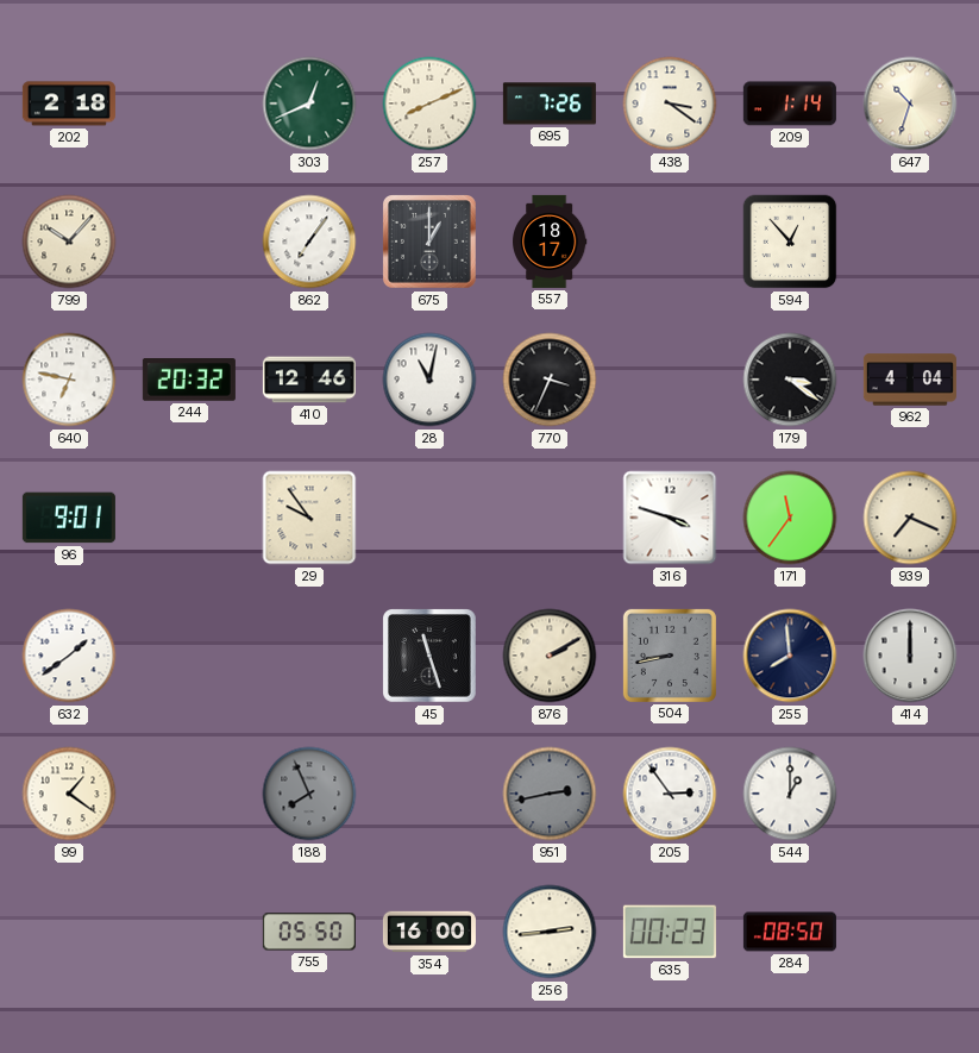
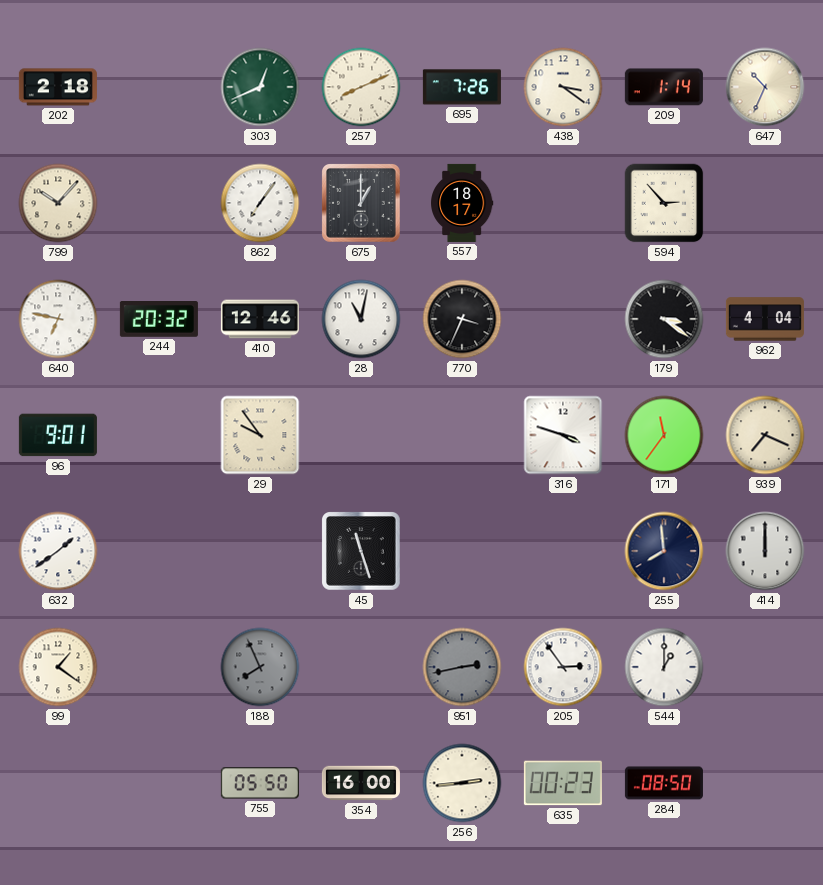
647: 10:33 -> 10:34
594: 12:53 -> 2:53
876: 2:10 -> none
504: 8:43 -> none
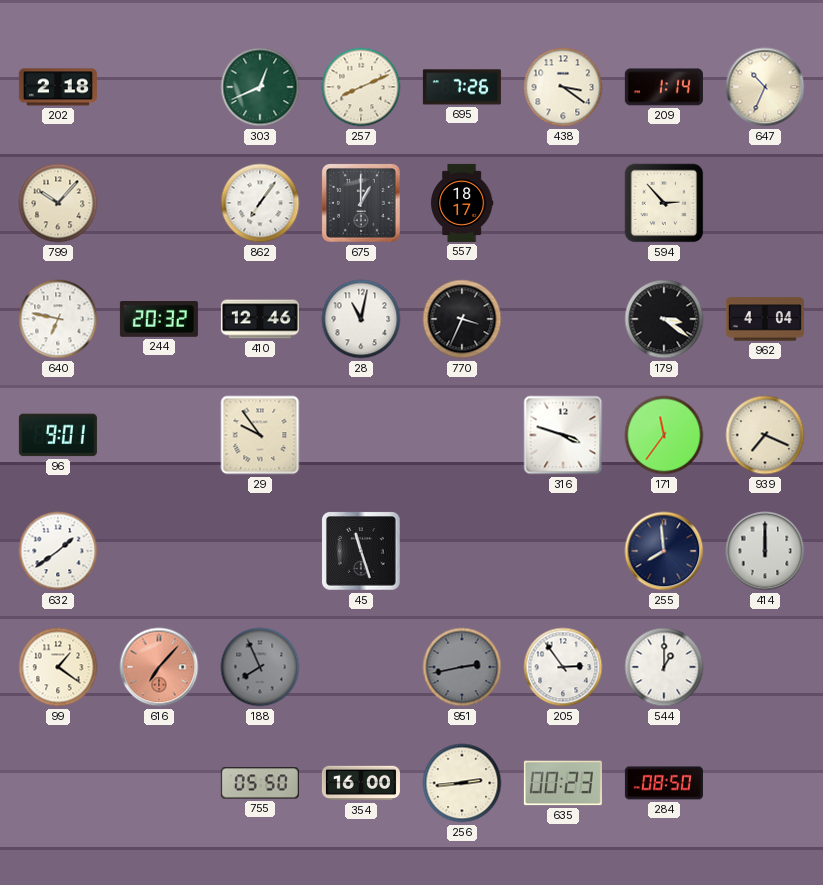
616: none -> 7:07
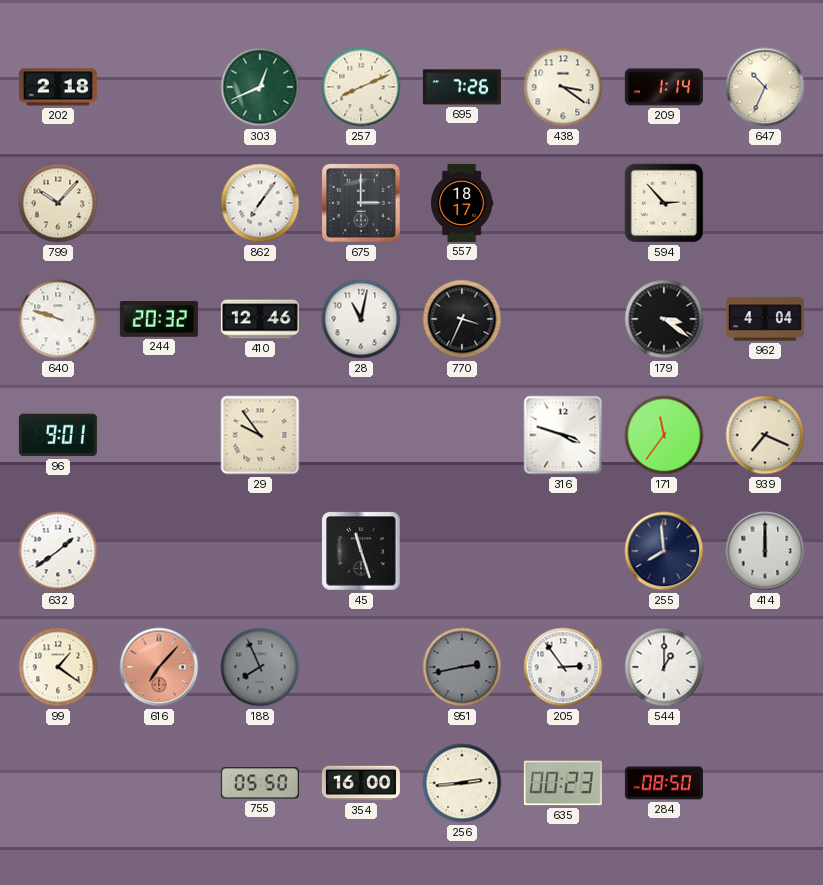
675: 1:00 -> 3:00
640: 6:47 -> 9:48
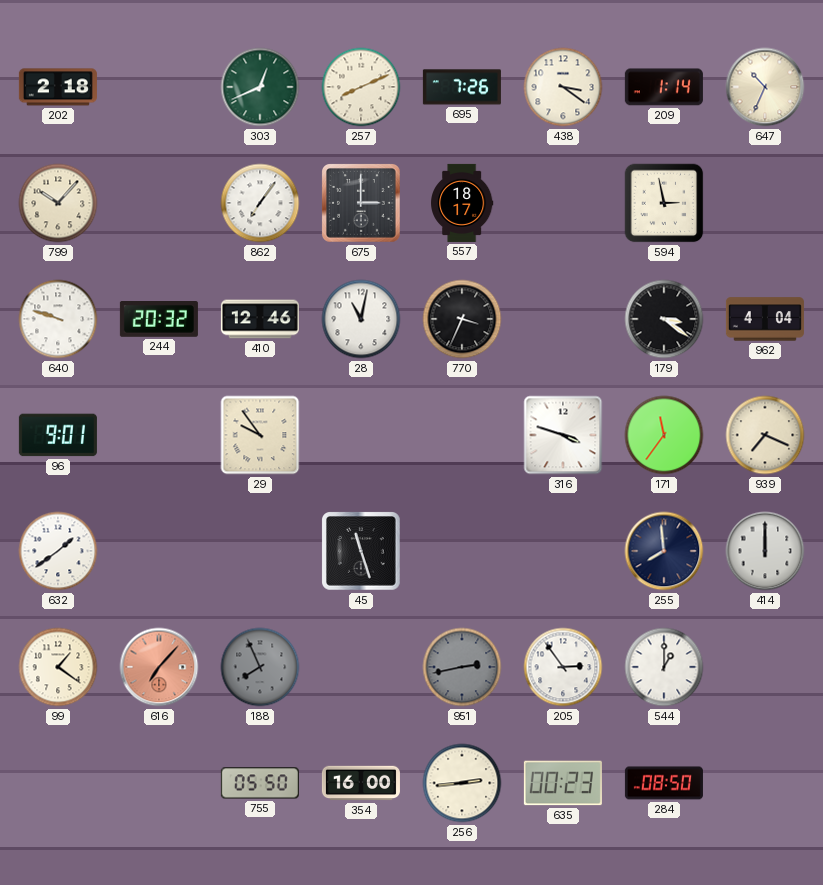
594: 2:53 -> 2:58
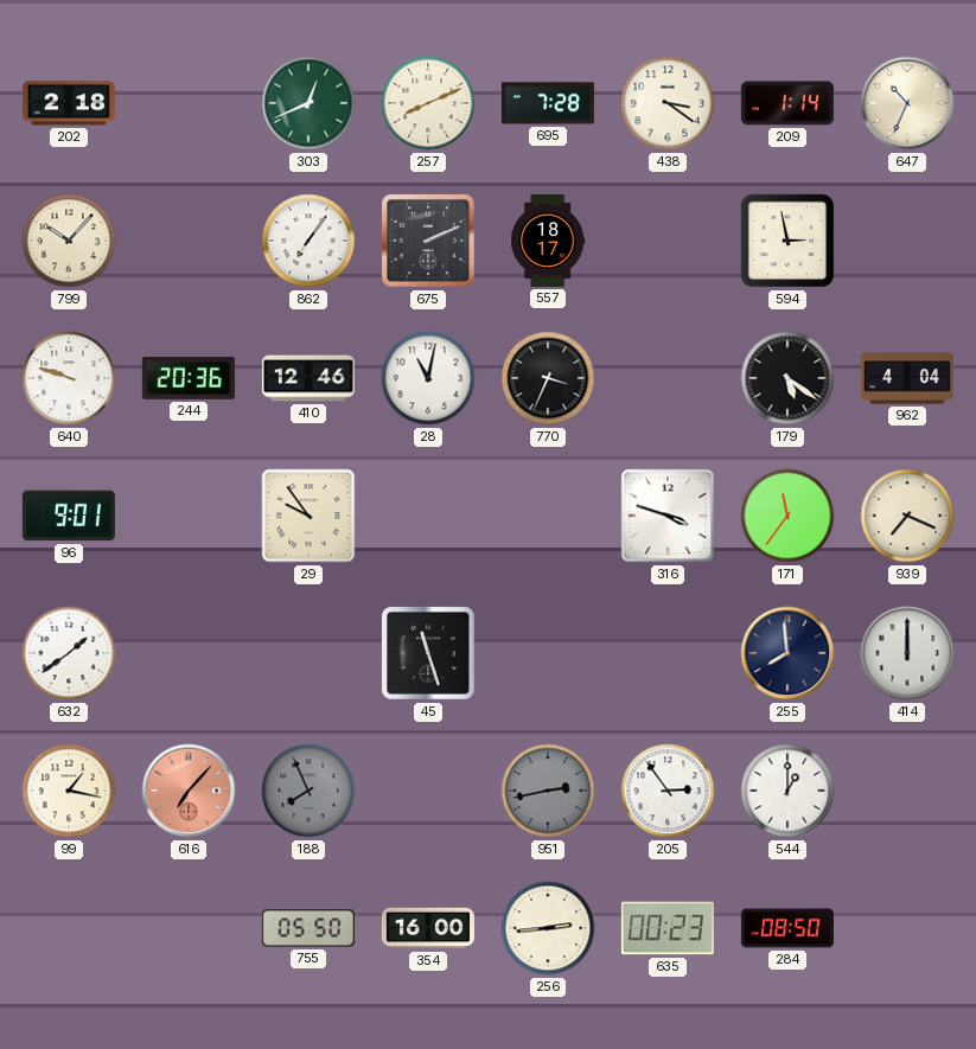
695: 7:26 -> 7:28
675: 3:00 -> 2:11
244: 20:32 -> 20:36
179: 3:21 -> 5:21
99: 1:21 -> 1:17
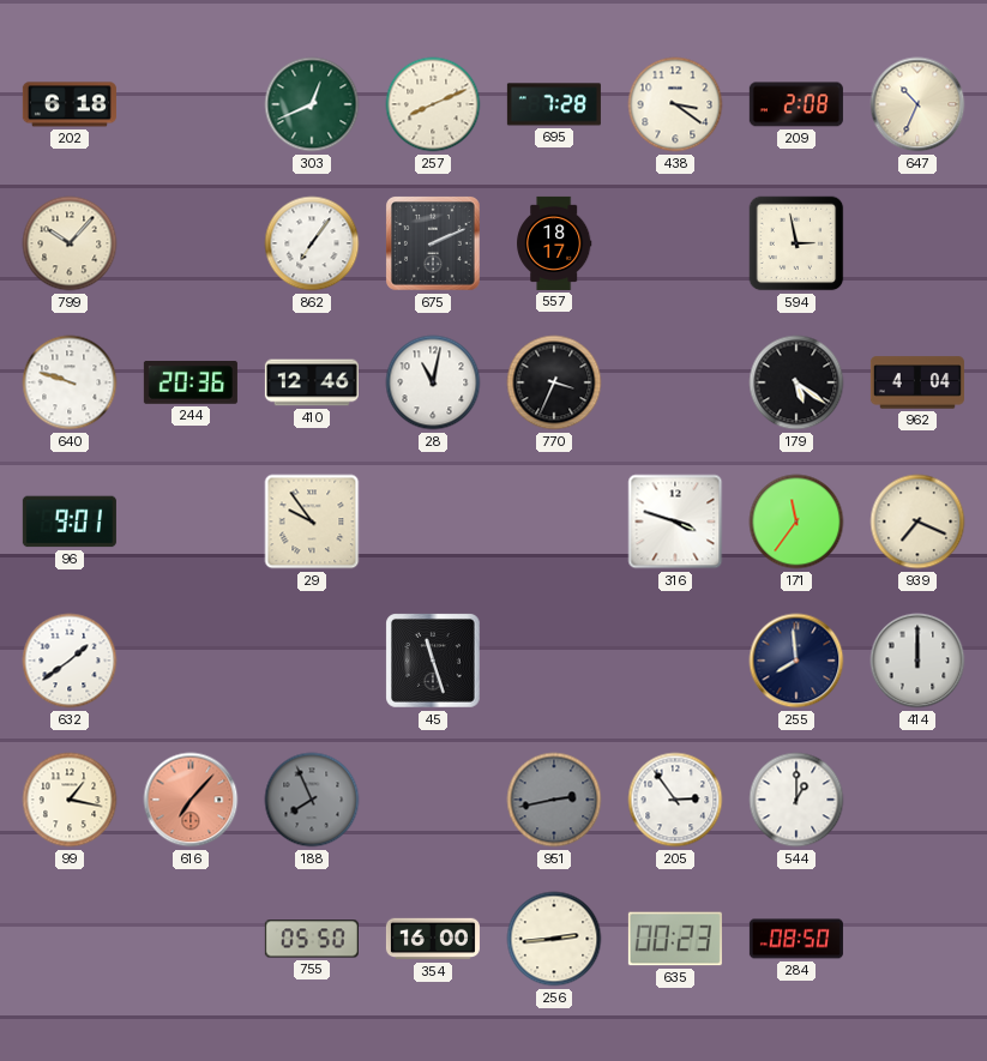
202: 2:18 -> 6:18
209: 1:14 -> 2:08
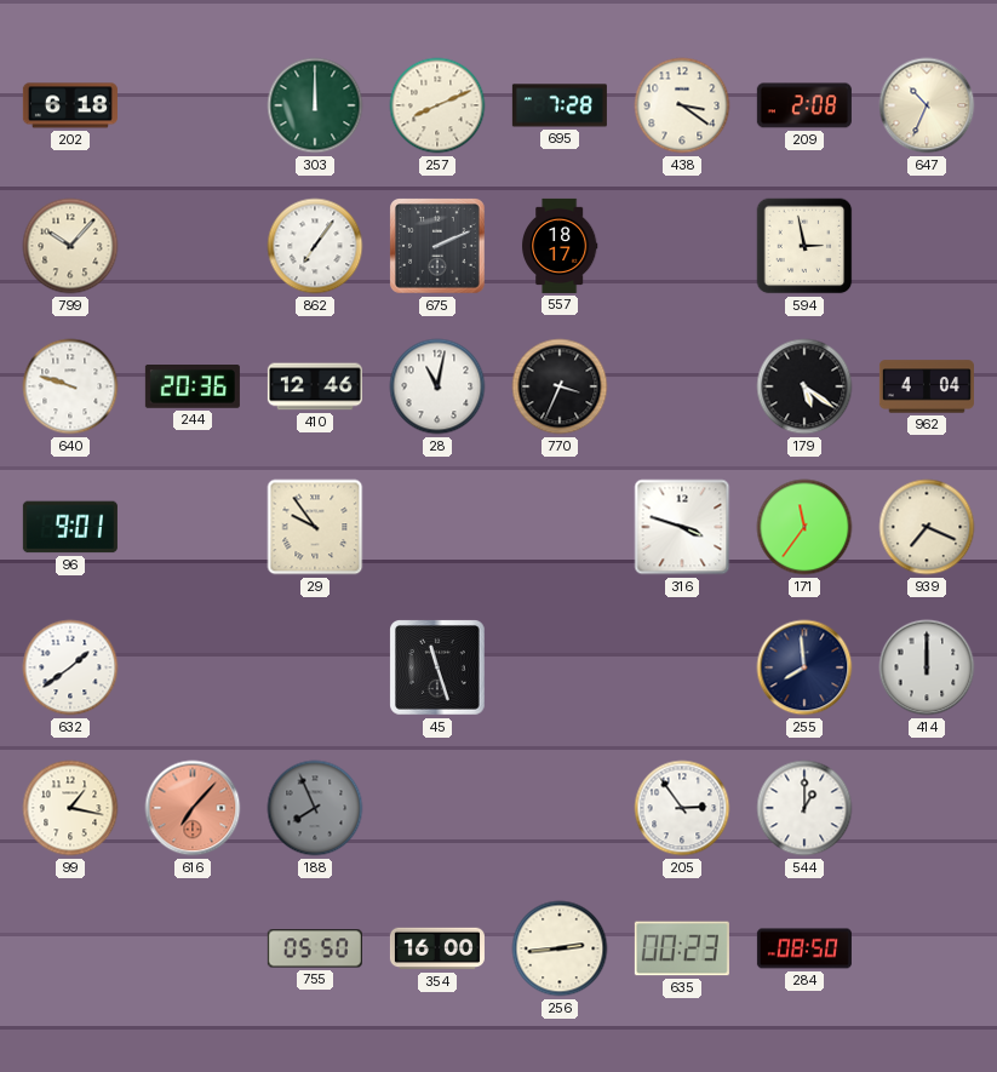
303: 12:41 -> 12:00
951: 2:43 -> none
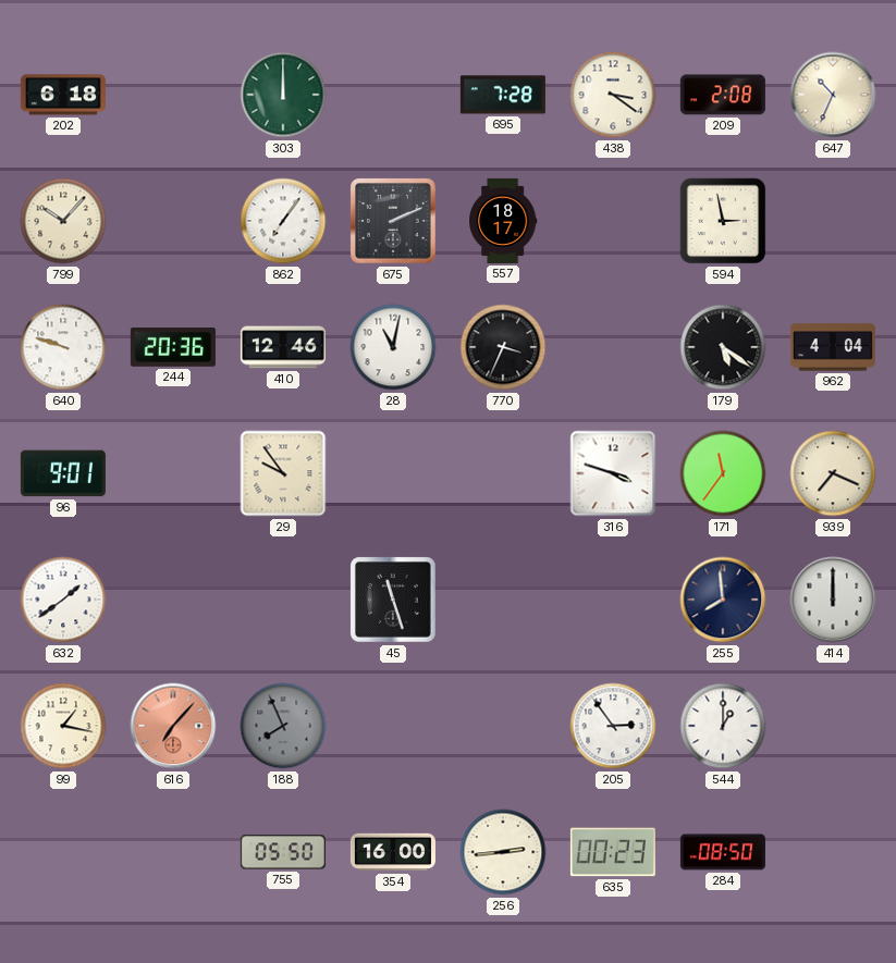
257: 8:11 -> none
